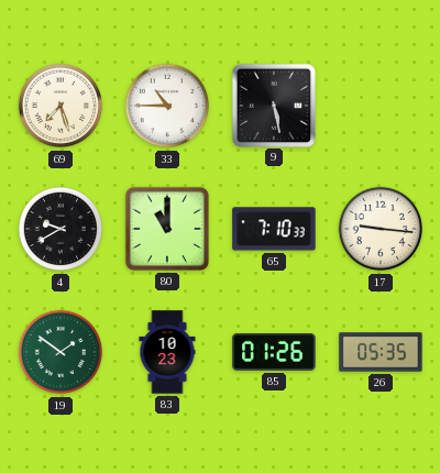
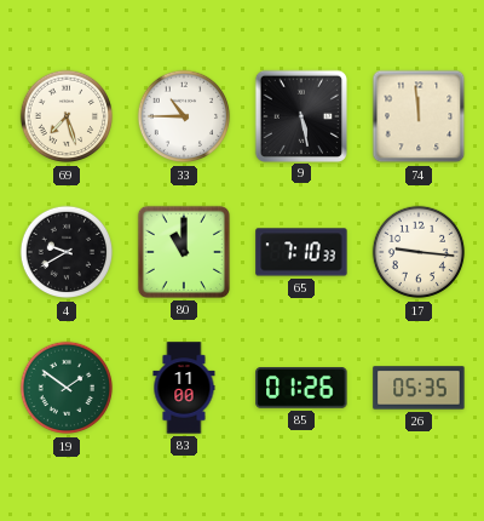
74: none -> 11:59
83: 10:23 -> 11:00
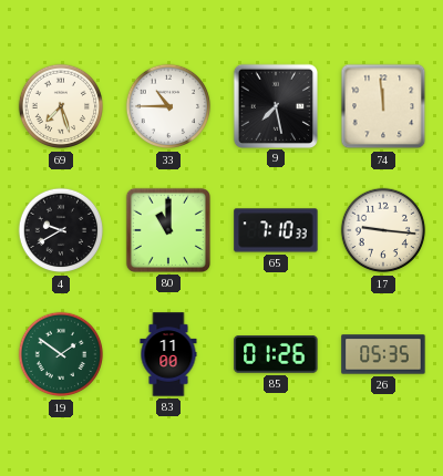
9: 5:28 -> 7:28
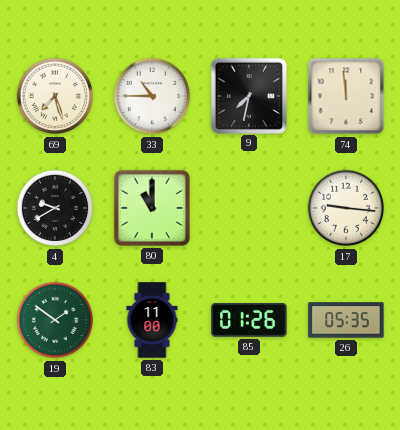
9: 7:28 -> 7:32
65: 7:10 -> none
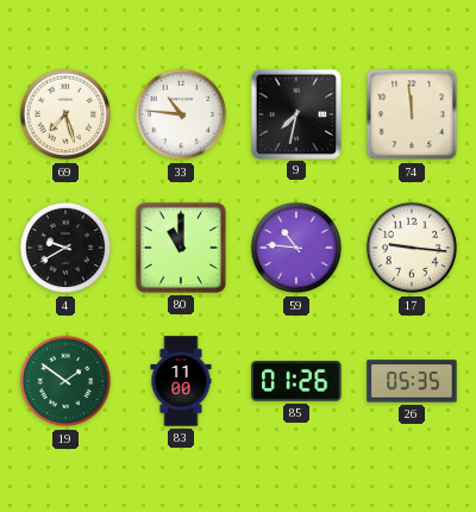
33: 10:45 -> 10:46
59: none -> 10:46
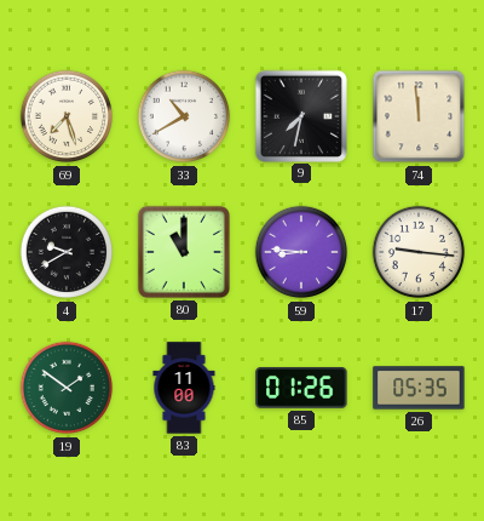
33: 10:46 -> 10:40
59: 10:46 -> 8:46
